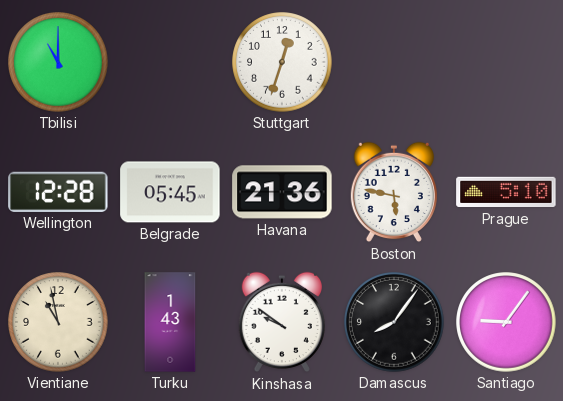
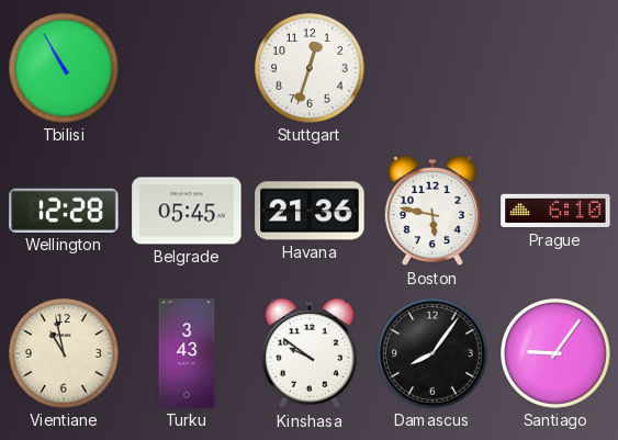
Tbilisi: 11:00 -> 10:55
Prague: 5:10 -> 6:10
Turku: 1:43 -> 3:43
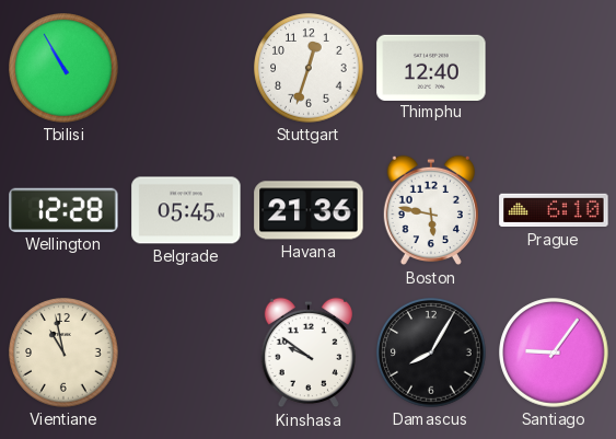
Thimphu: none -> 12:40
Turku: 3:43 -> none
Damascus: 8:06 -> 8:05
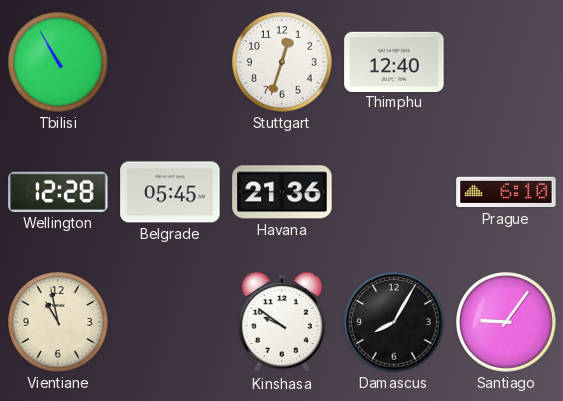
Boston: 5:47 -> none
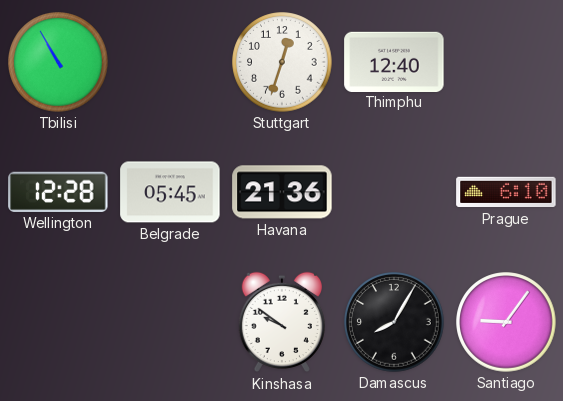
Vientiane: 10:58 -> none
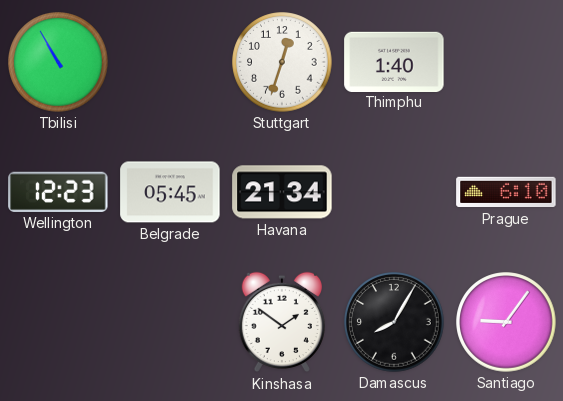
Thimphu: 12:40 -> 1:40
Wellington: 12:28 -> 12:23
Havana: 21:36 -> 21:34
Kinshasa: 9:51 -> 1:51
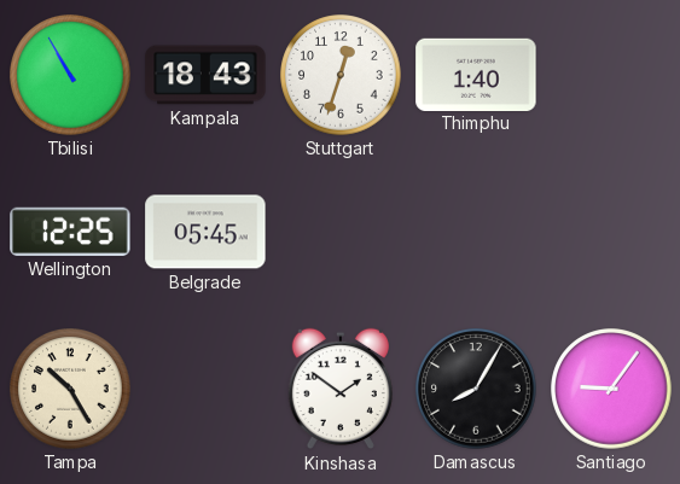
Kampala: none -> 18:43
Wellington: 12:23 -> 12:25
Havana: 21:34 -> none
Prague: 6:10 -> none
Tampa: none -> 10:25
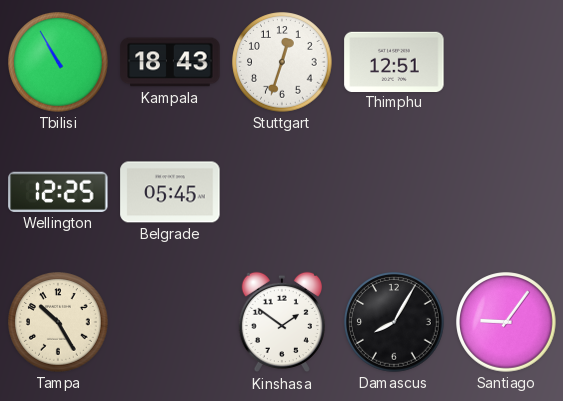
Thimphu: 1:40 -> 12:51
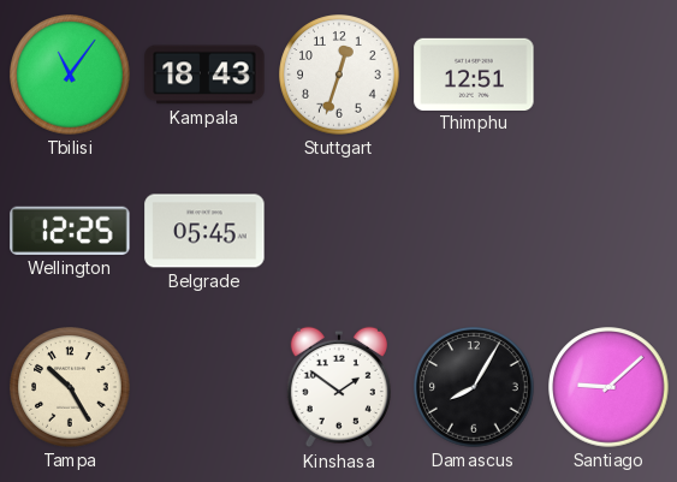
Tbilisi: 10:55 -> 11:06
Santiago: 9:06 -> 9:08
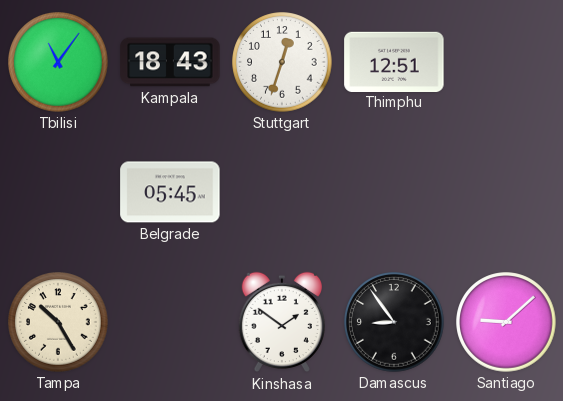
Wellington: 12:25 -> none
Damascus: 8:05 -> 8:54
